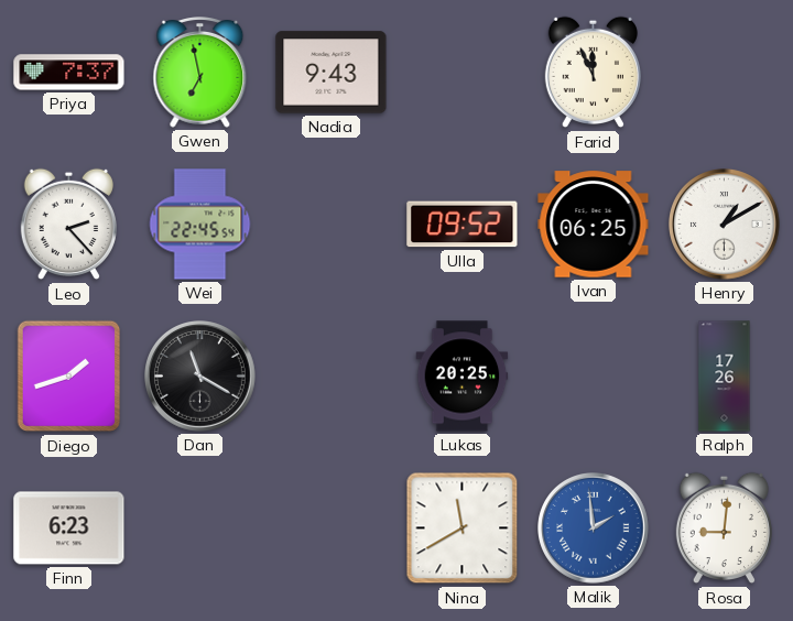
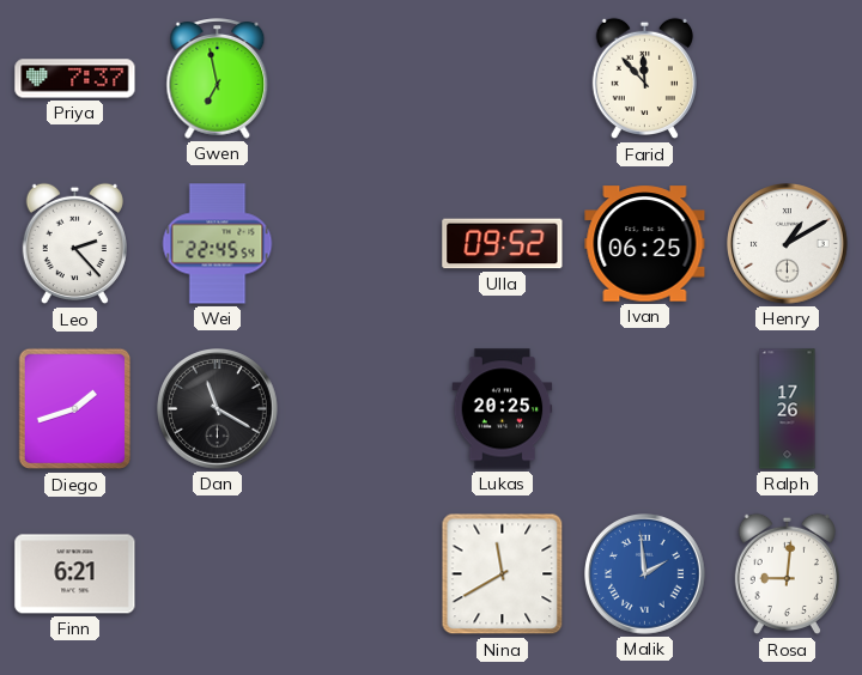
Nadia: 9:43 -> none
Farid: 11:56 -> 11:53
Finn: 6:23 -> 6:21
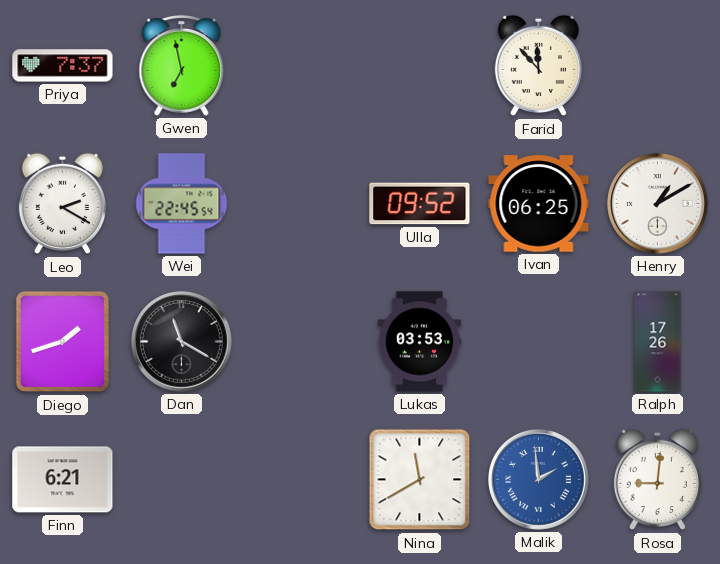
Leo: 2:23 -> 2:20
Lukas: 20:25 -> 03:53
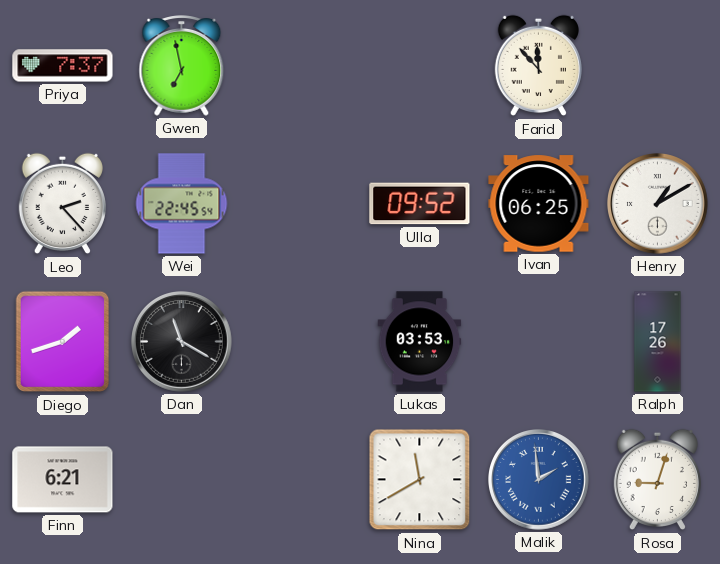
Leo: 2:20 -> 2:23
Rosa: 9:01 -> 9:03
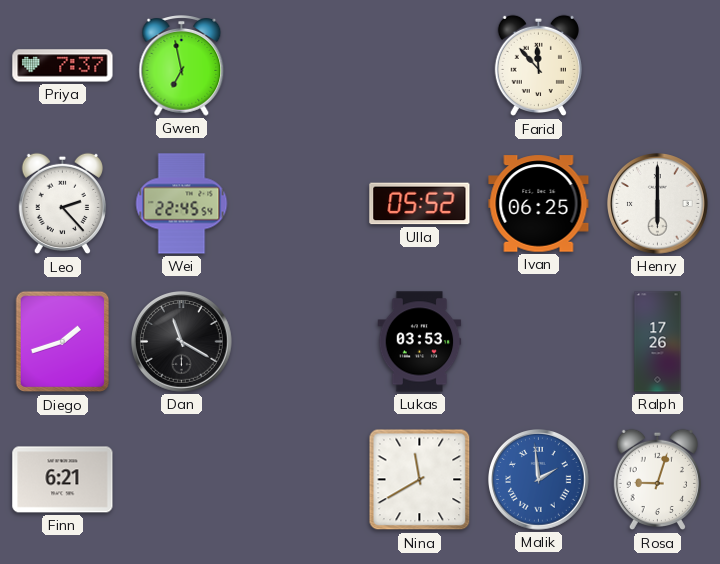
Ulla: 09:52 -> 05:52
Henry: 1:10 -> 6:00
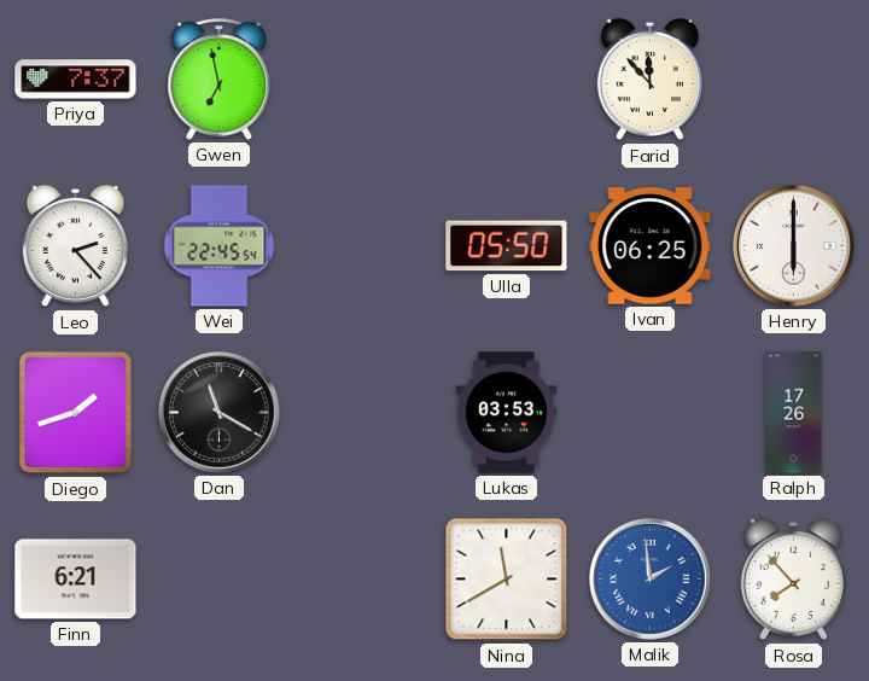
Ulla: 05:52 -> 05:50
Rosa: 9:03 -> 7:53
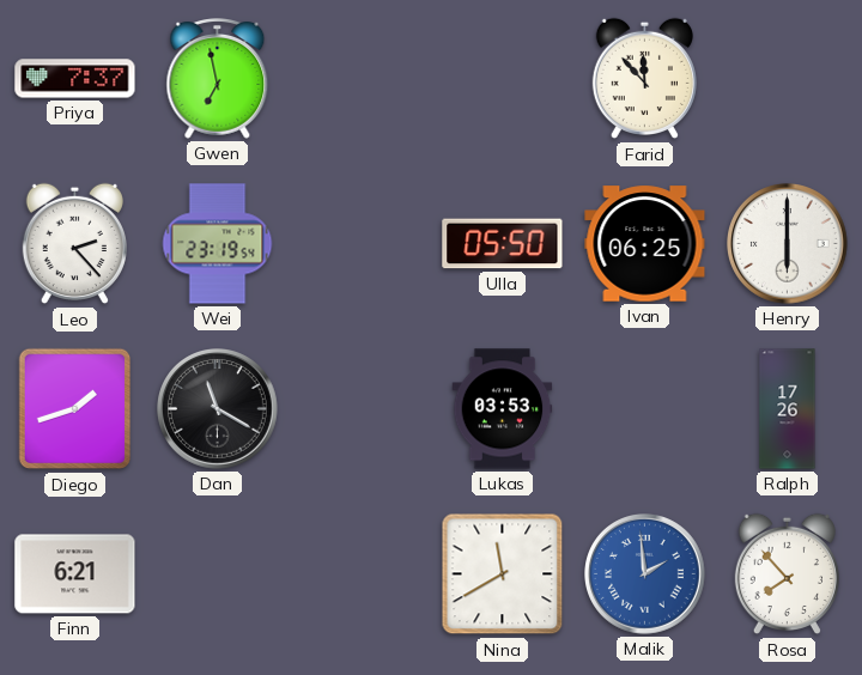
Wei: 22:45 -> 23:19
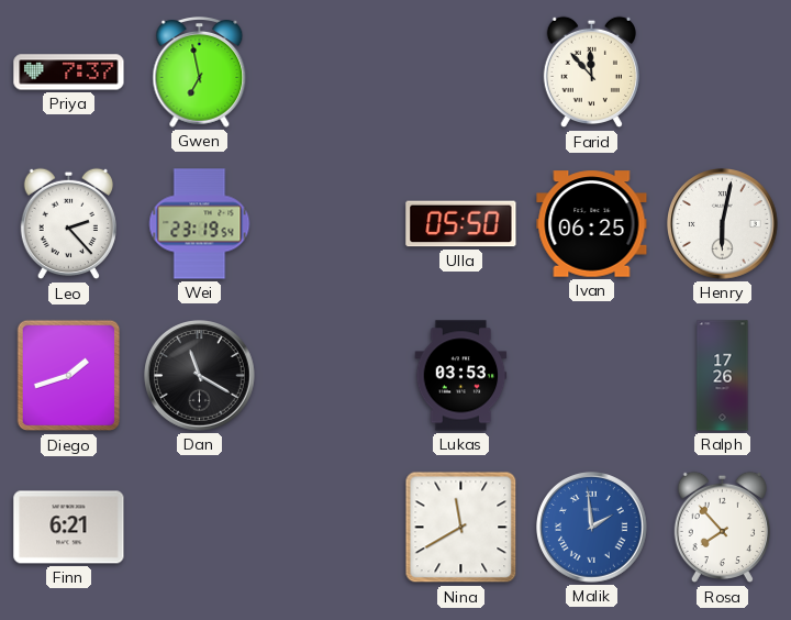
Henry: 6:00 -> 6:02
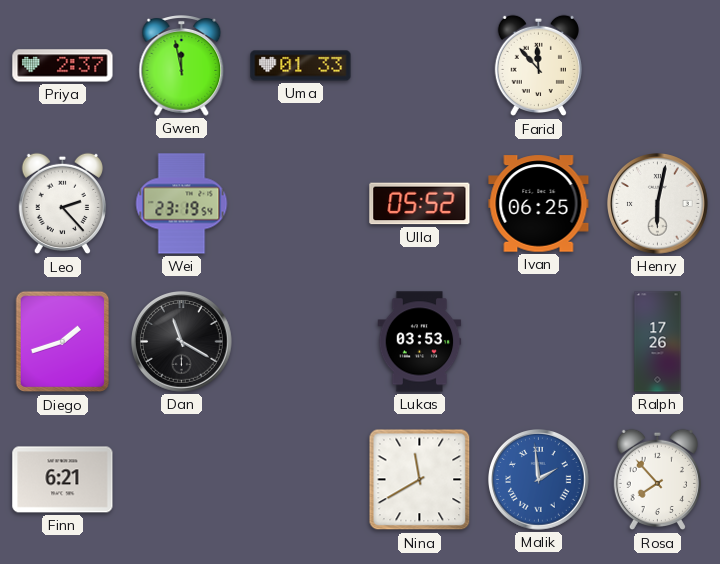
Priya: 7:37 -> 2:37
Gwen: 6:58 -> 11:58
Uma: none -> 01:33
Ulla: 05:50 -> 05:52
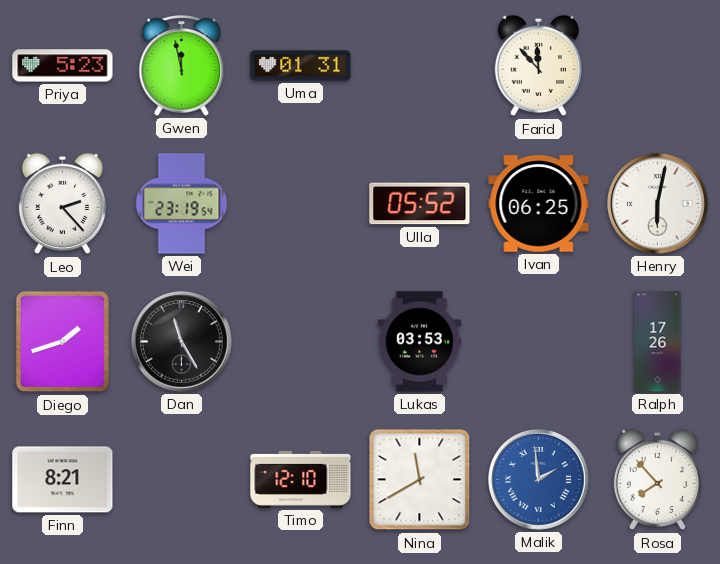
Priya: 2:37 -> 5:23
Uma: 01:33 -> 01:31
Dan: 11:20 -> 11:25
Finn: 6:21 -> 8:21
Timo: none -> 12:10
